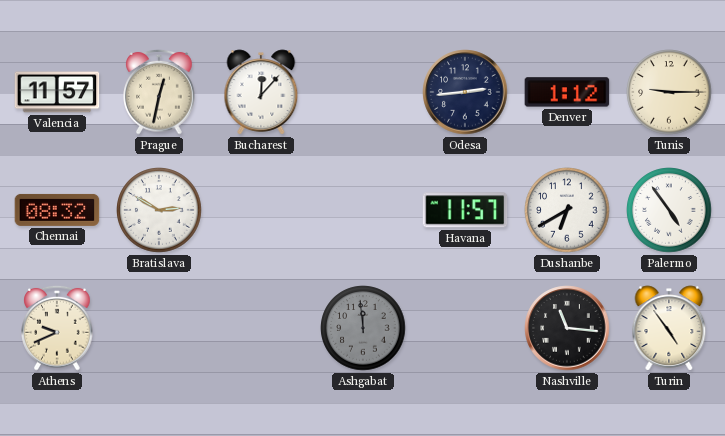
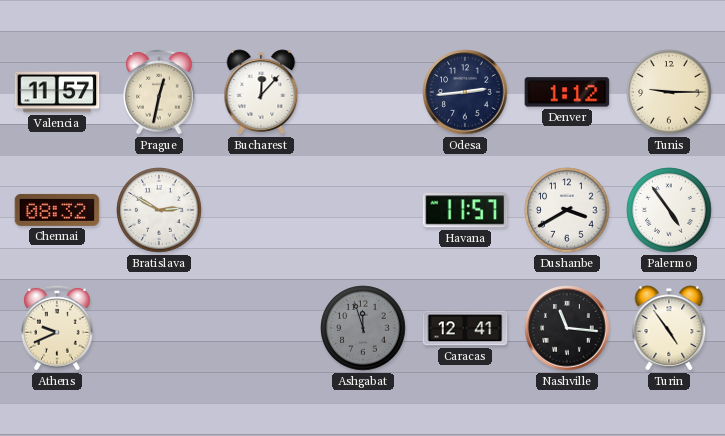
Dushanbe: 6:40 -> 3:40
Ashgabat: 11:59 -> 11:57
Caracas: none -> 12:41
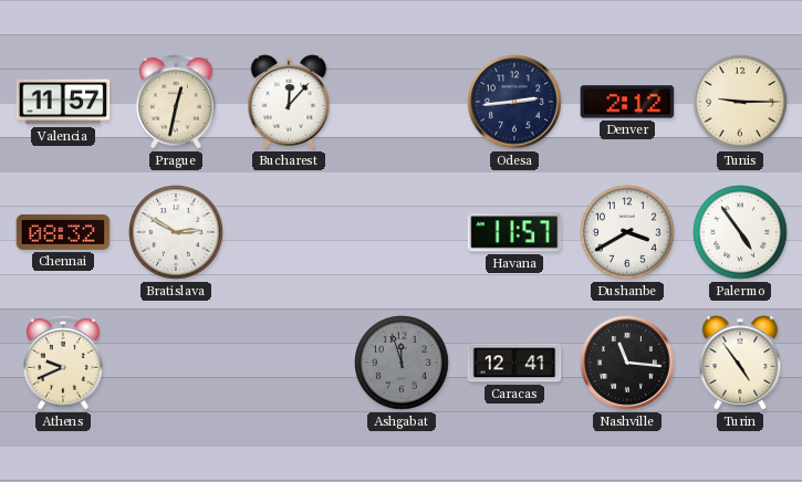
Denver: 1:12 -> 2:12
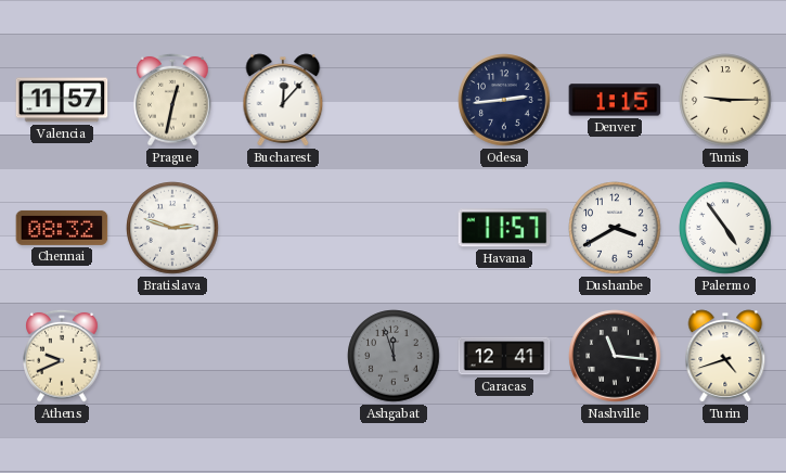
Denver: 2:12 -> 1:15
Bratislava: 2:50 -> 2:48
Turin: 4:54 -> 4:42
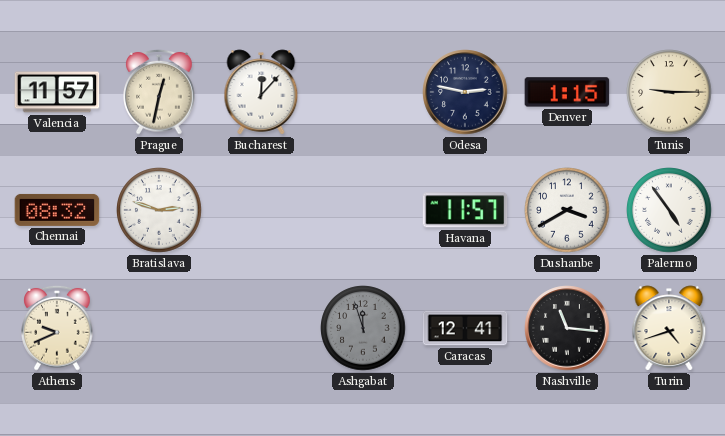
Odesa: 2:44 -> 2:47
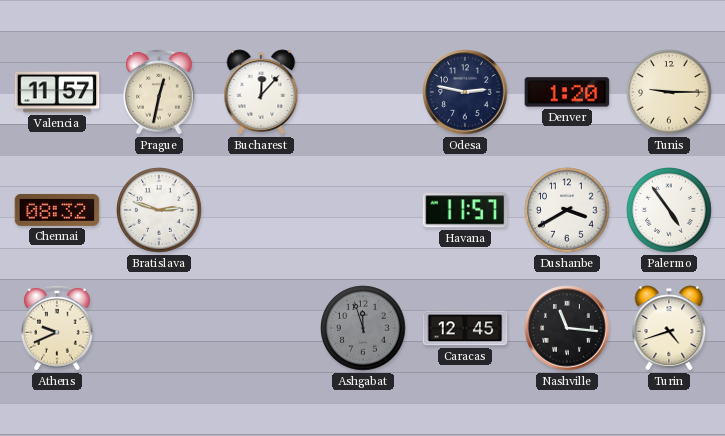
Denver: 1:15 -> 1:20
Caracas: 12:41 -> 12:45
